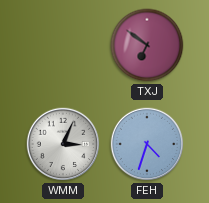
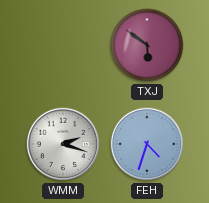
TXJ: 6:51 -> 5:51
WMM: 3:04 -> 2:18
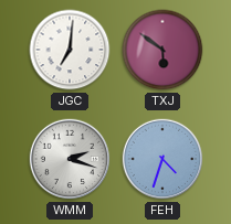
JGC: none -> 7:01
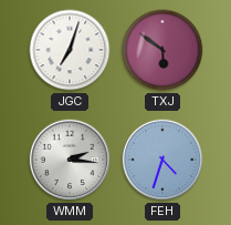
JGC: 7:01 -> 7:03
WMM: 2:18 -> 2:16
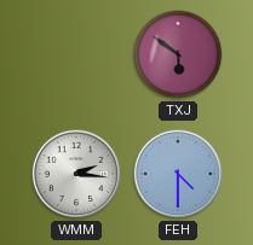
JGC: 7:03 -> none
FEH: 4:33 -> 4:30
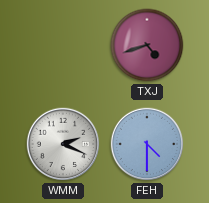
TXJ: 5:51 -> 4:42
WMM: 2:16 -> 2:19
